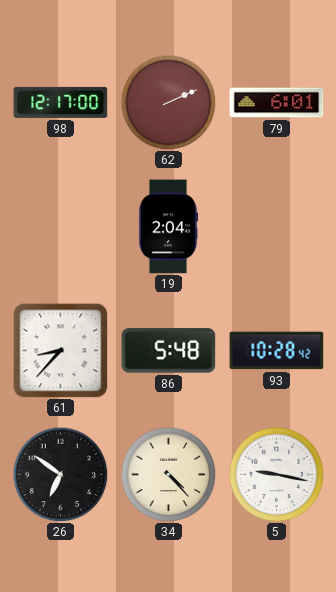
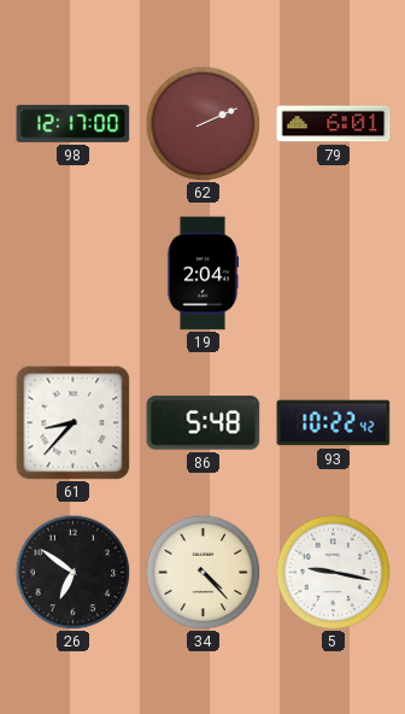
93: 10:28 -> 10:22
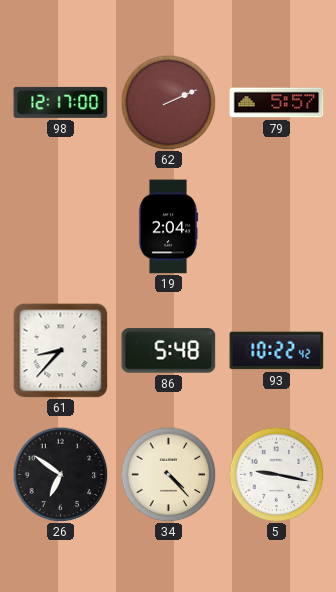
79: 6:01 -> 5:57
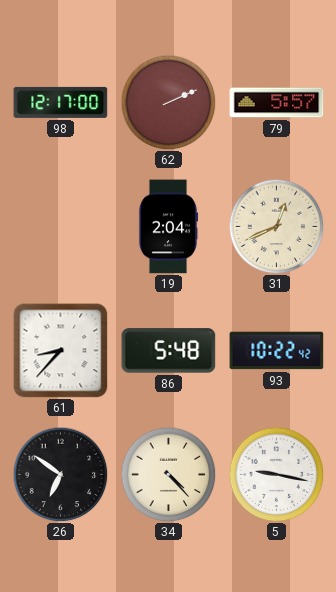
31: none -> 12:41
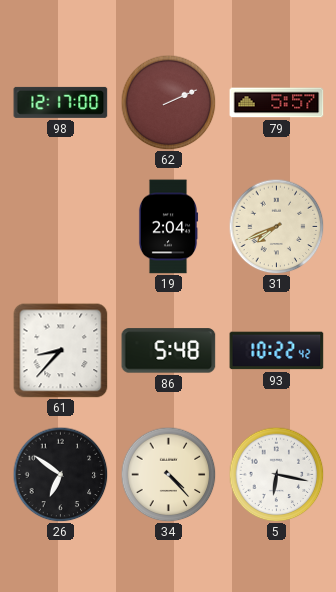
31: 12:41 -> 7:41
5: 9:17 -> 6:17
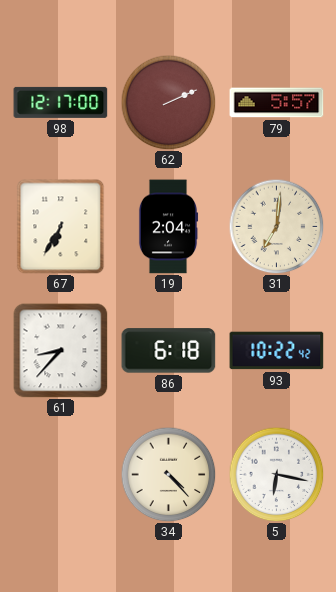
67: none -> 6:35
31: 7:41 -> 7:01
86: 5:48 -> 6:18
26: 6:51 -> none
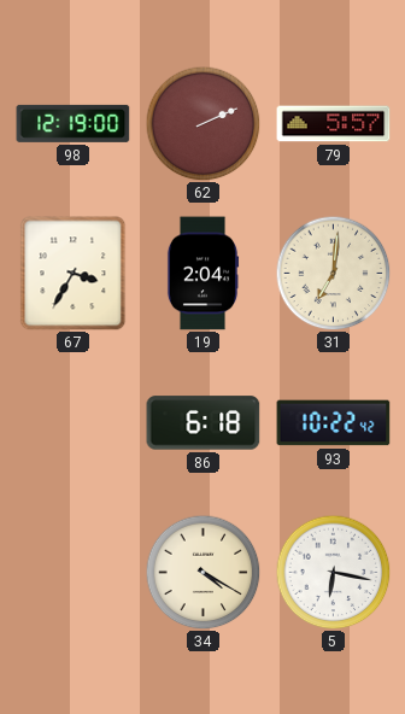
98: 12:17 -> 12:19
67: 6:35 -> 3:35
61: 8:37 -> none
34: 4:23 -> 4:20
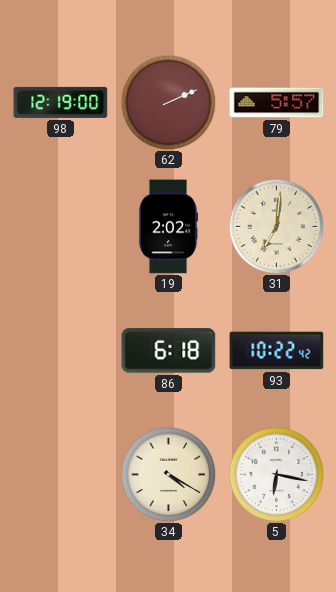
67: 3:35 -> none
19: 2:04 -> 2:02
